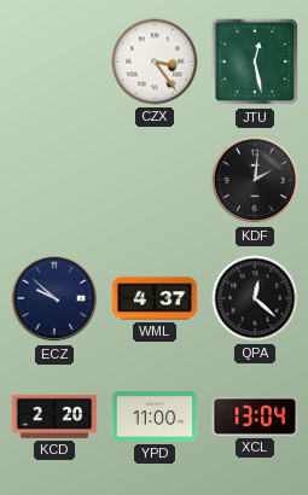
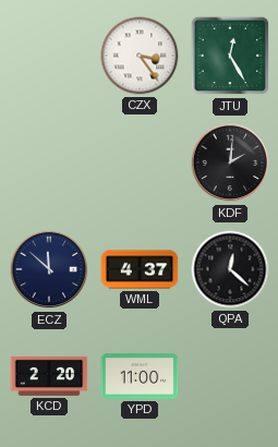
JTU: 12:28 -> 12:25
ECZ: 9:52 -> 11:52
XCL: 13:04 -> none
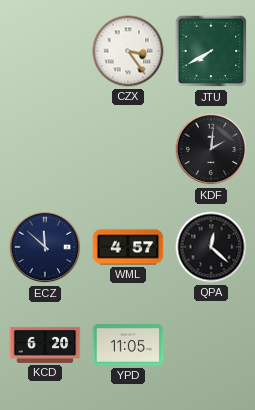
JTU: 12:25 -> 7:40
WML: 4:37 -> 4:57
KCD: 2:20 -> 6:20
YPD: 11:00 -> 11:05
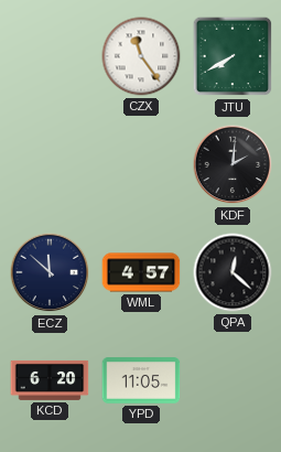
CZX: 3:24 -> 11:24
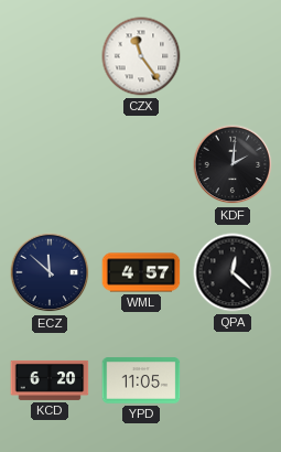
JTU: 7:40 -> none
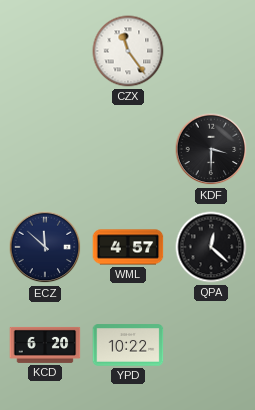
KDF: 2:01 -> 3:30
YPD: 11:05 -> 10:22
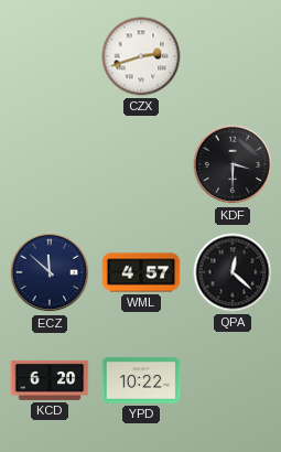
CZX: 11:24 -> 2:42
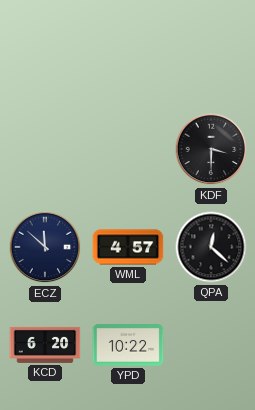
CZX: 2:42 -> none
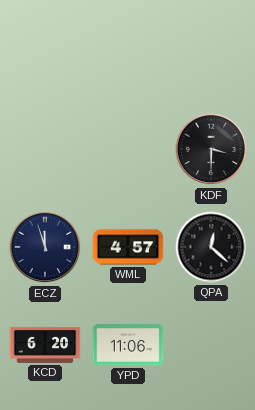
ECZ: 11:52 -> 11:57
YPD: 10:22 -> 11:06
